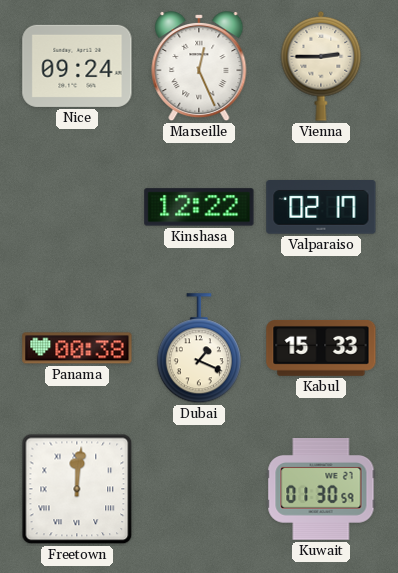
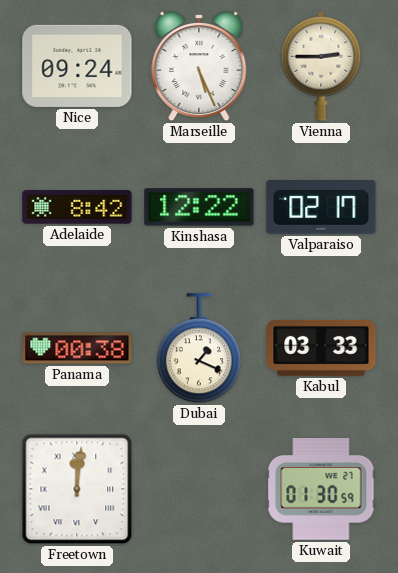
Marseille: 12:26 -> 5:26
Adelaide: none -> 8:42
Kabul: 15:33 -> 03:33
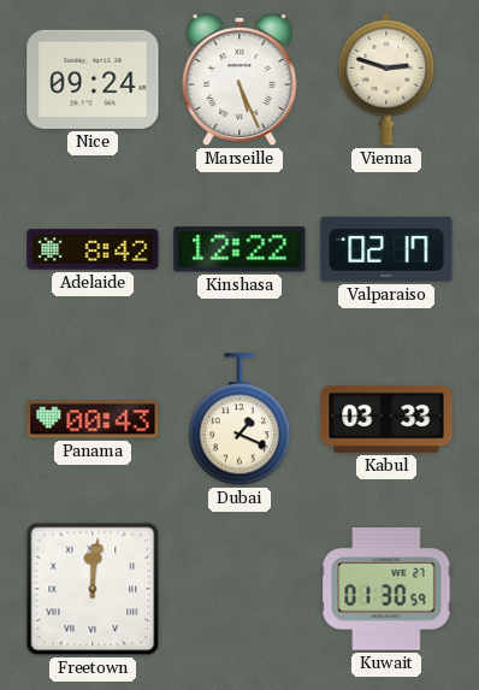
Vienna: 2:45 -> 2:48
Panama: 00:38 -> 00:43
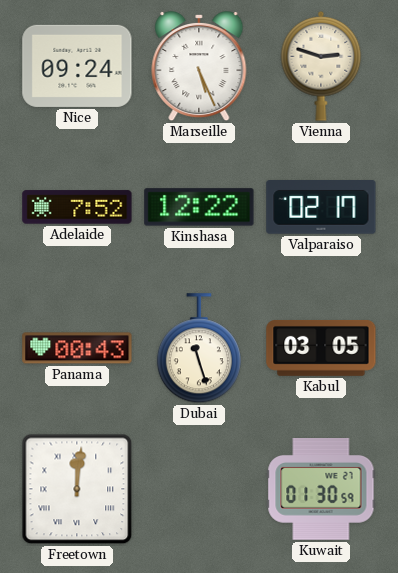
Adelaide: 8:42 -> 7:52
Dubai: 1:19 -> 11:27
Kabul: 03:33 -> 03:05
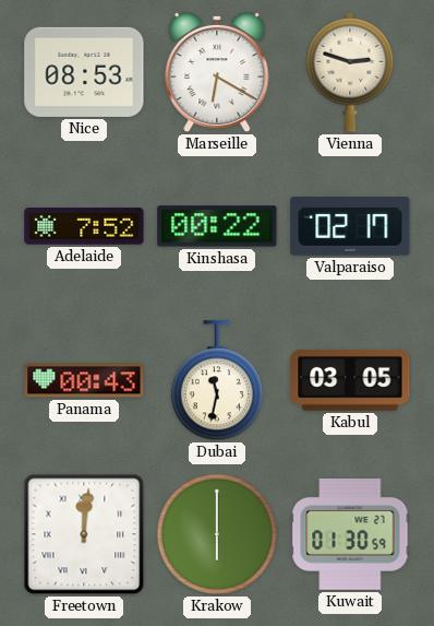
Nice: 09:24 -> 08:53
Marseille: 5:26 -> 6:20
Kinshasa: 12:22 -> 00:22
Dubai: 11:27 -> 11:32
Krakow: none -> 6:00
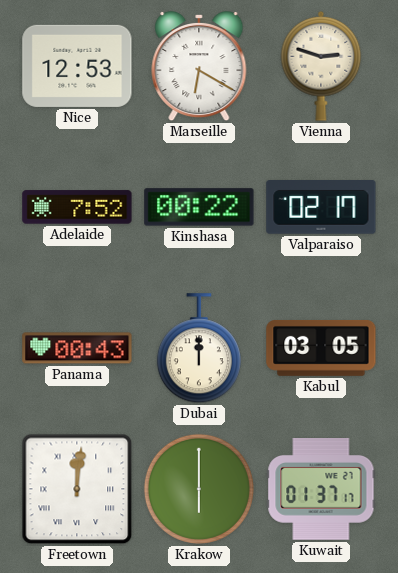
Nice: 08:53 -> 12:53
Dubai: 11:32 -> 12:00
Kuwait: 01:30 -> 01:37
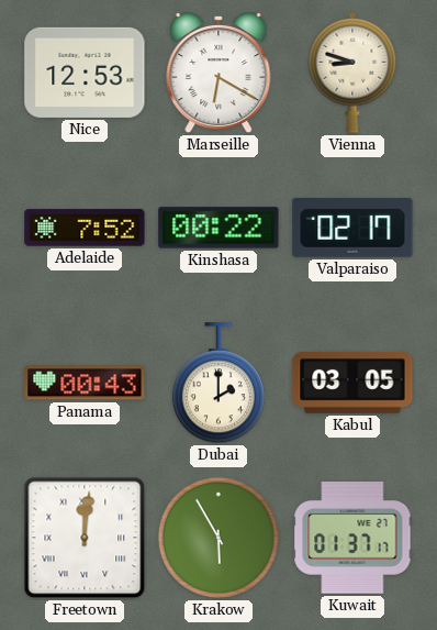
Vienna: 2:48 -> 8:48
Dubai: 12:00 -> 2:00
Krakow: 6:00 -> 5:55
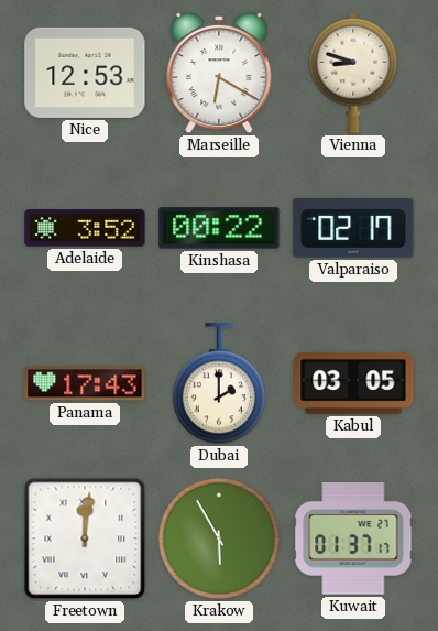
Adelaide: 7:52 -> 3:52
Panama: 00:43 -> 17:43
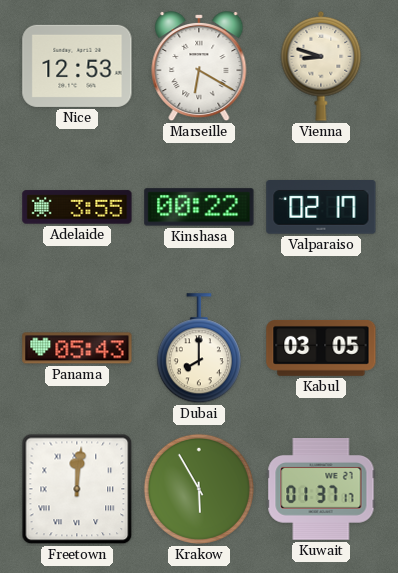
Adelaide: 3:52 -> 3:55
Panama: 17:43 -> 05:43
Dubai: 2:00 -> 8:00
